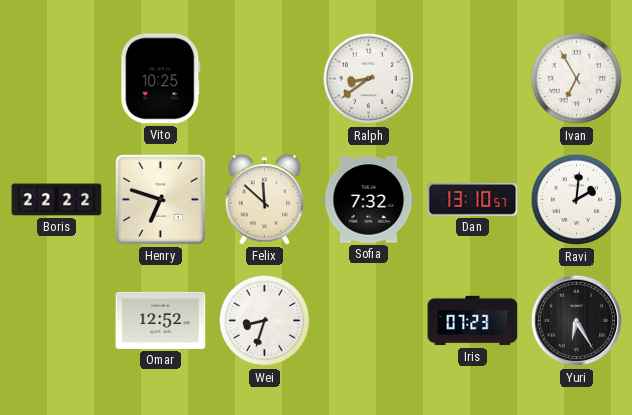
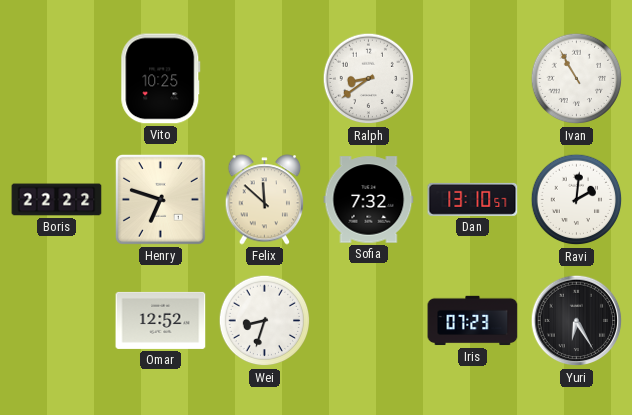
Ivan: 6:55 -> 10:55
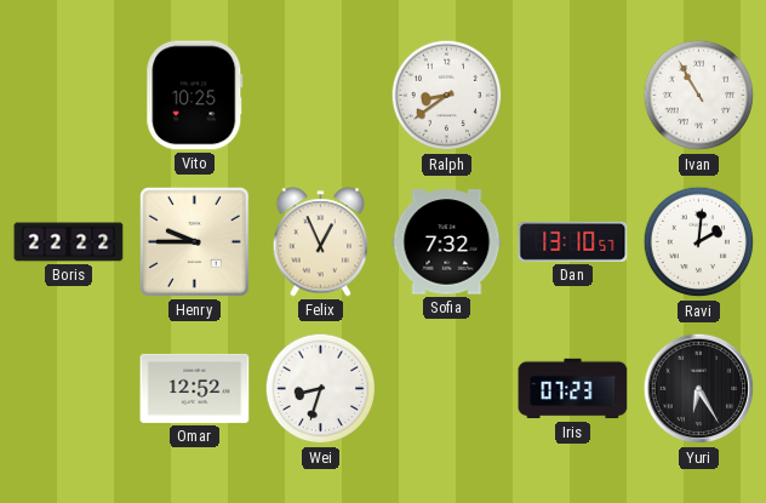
Henry: 6:48 -> 9:45
Felix: 11:52 -> 12:56
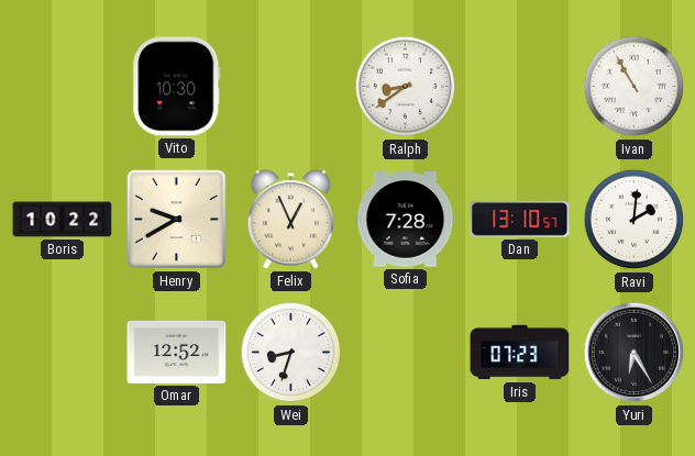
Vito: 10:25 -> 10:30
Boris: 22:22 -> 10:22
Henry: 9:45 -> 9:40
Sofia: 7:32 -> 7:28
